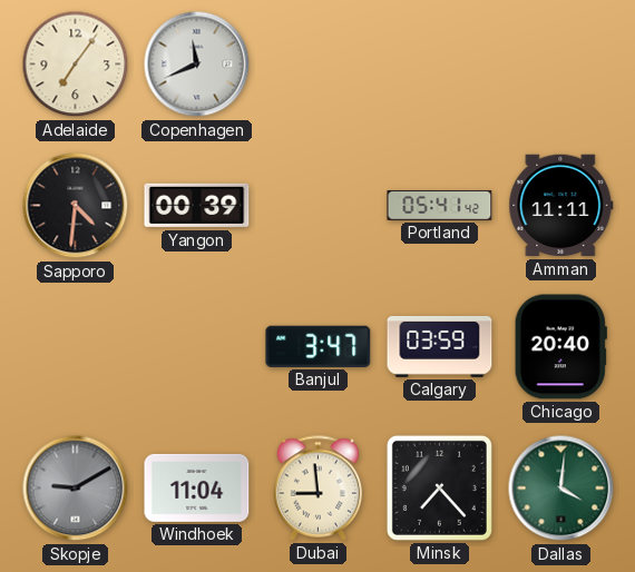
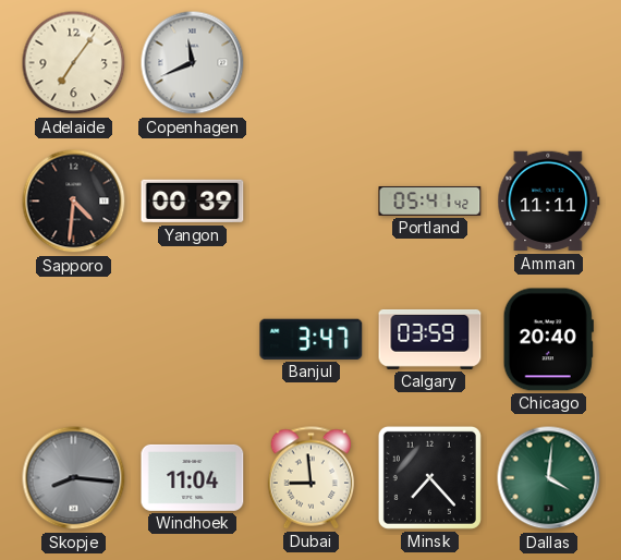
Skopje: 9:10 -> 8:16
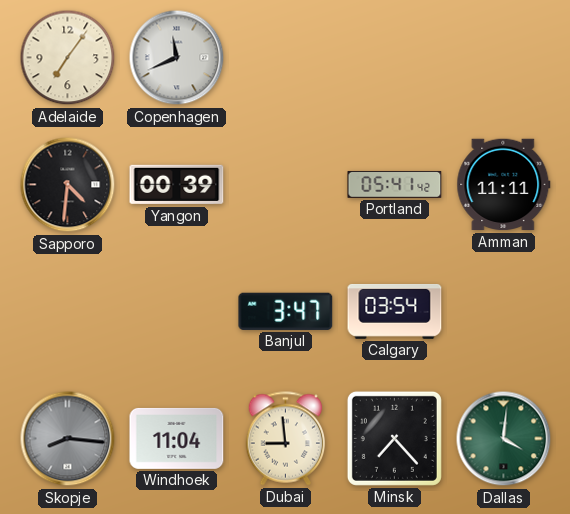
Calgary: 03:59 -> 03:54
Chicago: 20:40 -> none
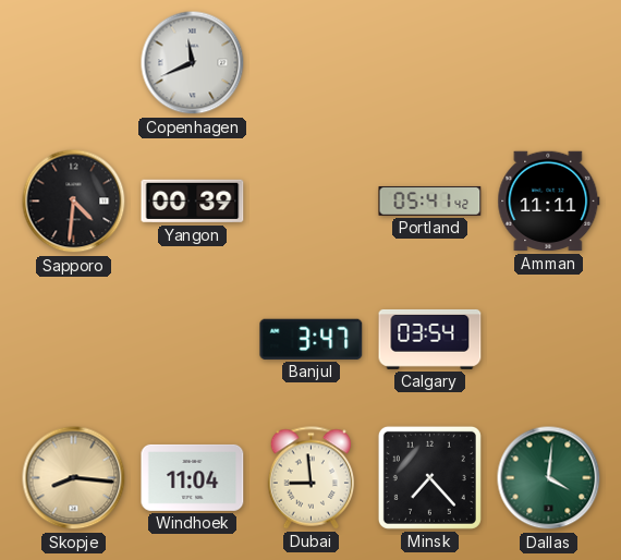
Adelaide: 7:06 -> none
Skopje dial: grey -> champagne
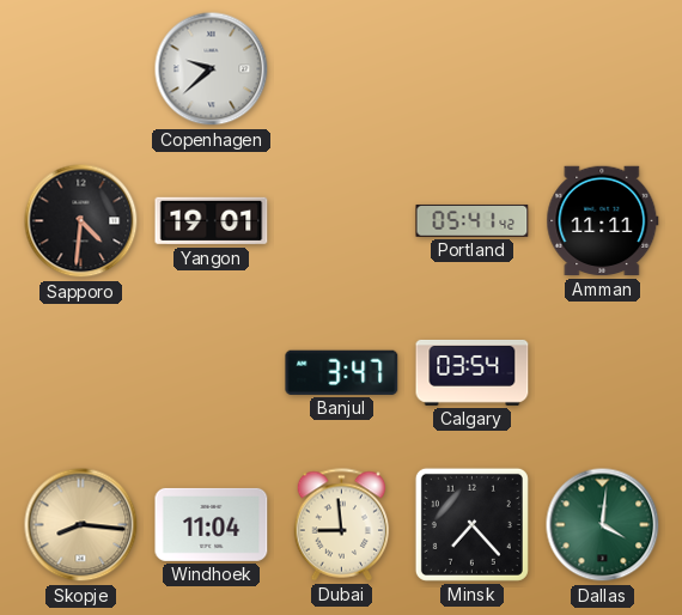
Copenhagen: 11:41 -> 9:38
Yangon: 00:39 -> 19:01
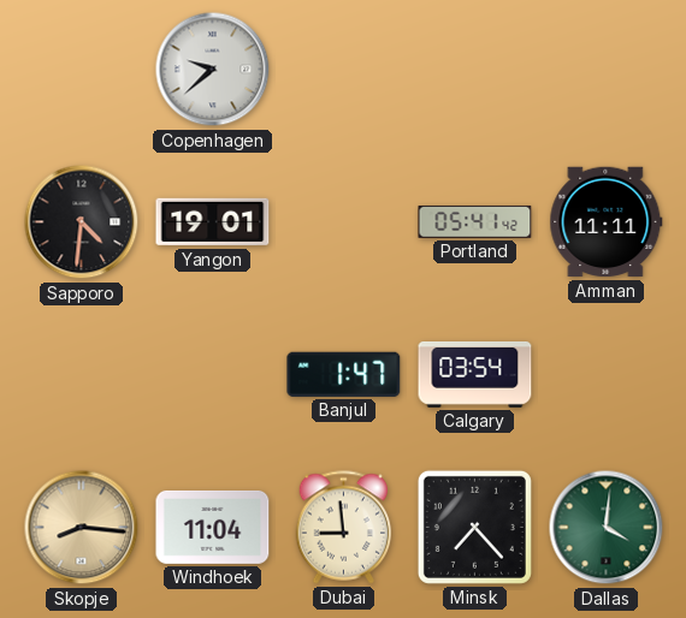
Banjul: 3:47 -> 1:47
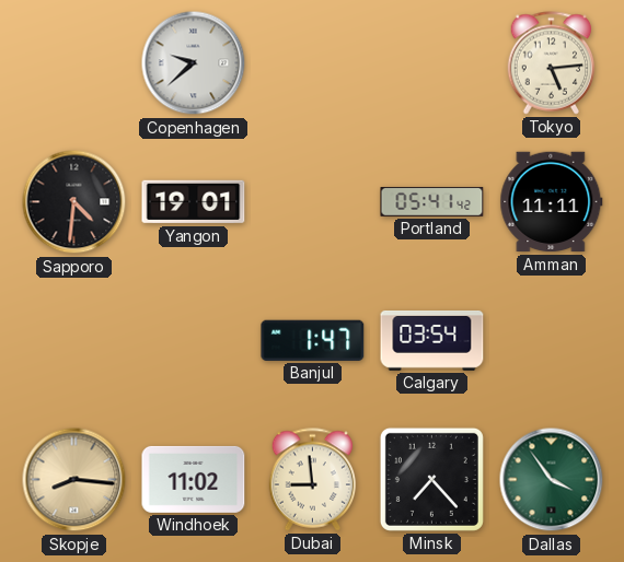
Tokyo: none -> 5:14
Windhoek: 11:04 -> 11:02
Dallas: 4:01 -> 3:54
